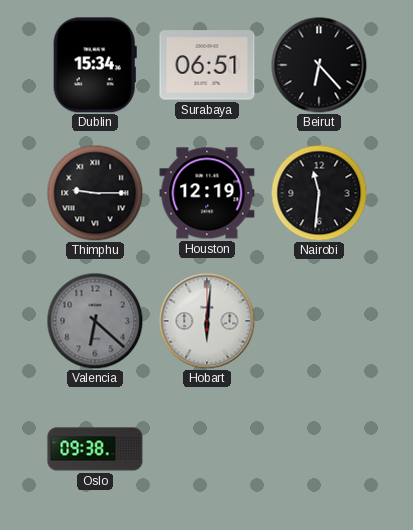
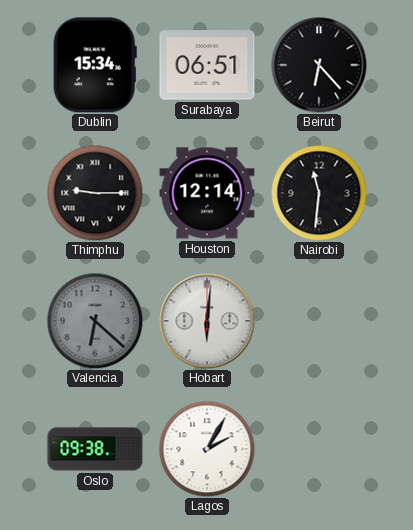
Houston: 12:19 -> 12:14
Lagos: none -> 2:05
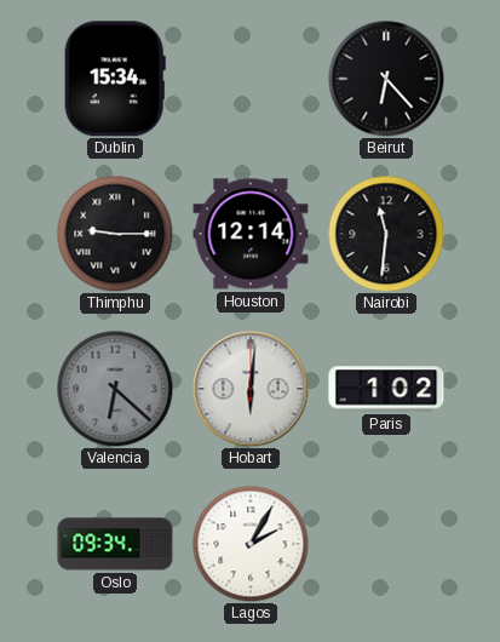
Surabaya: 06:51 -> none
Paris: none -> 1:02
Oslo: 09:38 -> 09:34
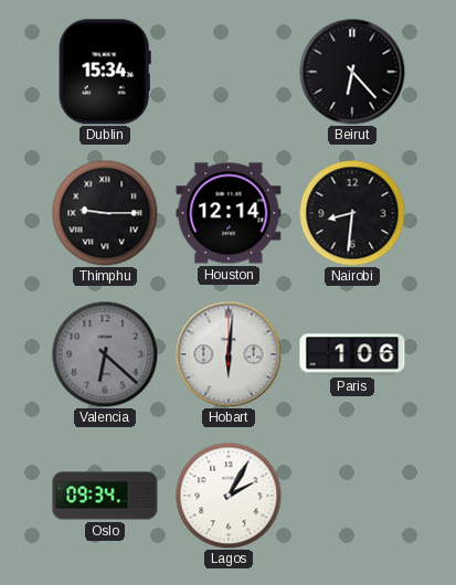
Nairobi: 11:31 -> 8:31
Paris: 1:02 -> 1:06
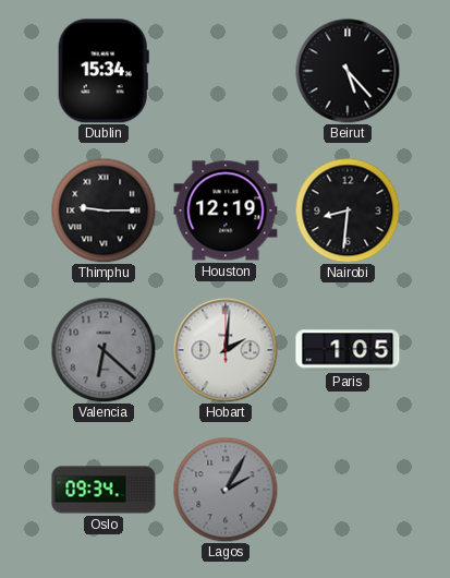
Beirut: 6:23 -> 5:23
Houston: 12:14 -> 12:19
Hobart: 6:01 -> 2:01
Paris: 1:06 -> 1:05
Lagos dial: white -> grey
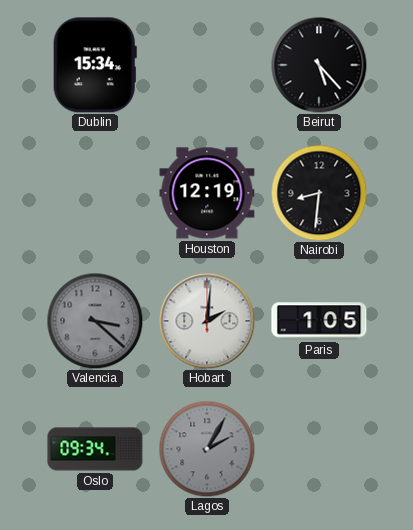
Thimphu: 9:15 -> none
Valencia: 6:22 -> 3:22
